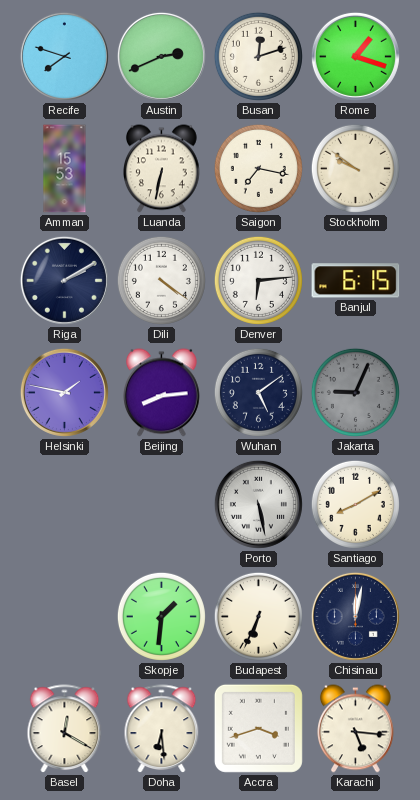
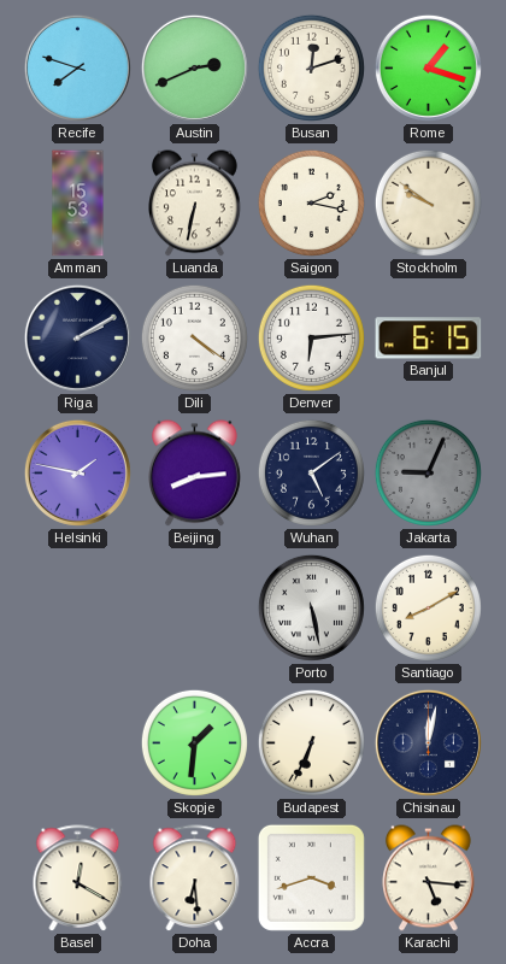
Saigon: 7:17 -> 2:17
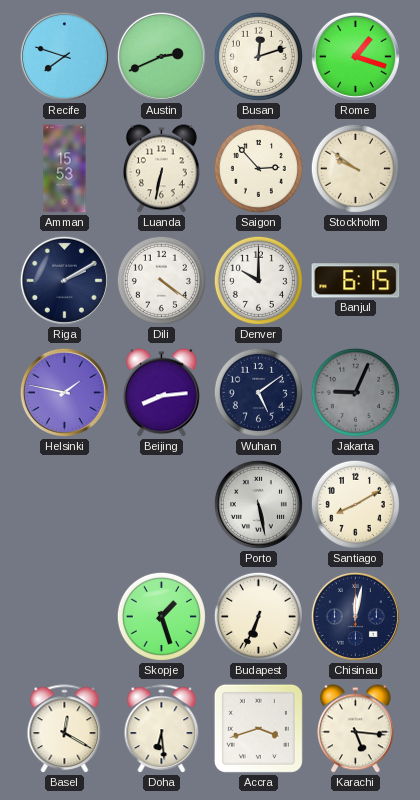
Saigon: 2:17 -> 2:53
Denver: 6:14 -> 10:00
Skopje: 1:31 -> 1:27
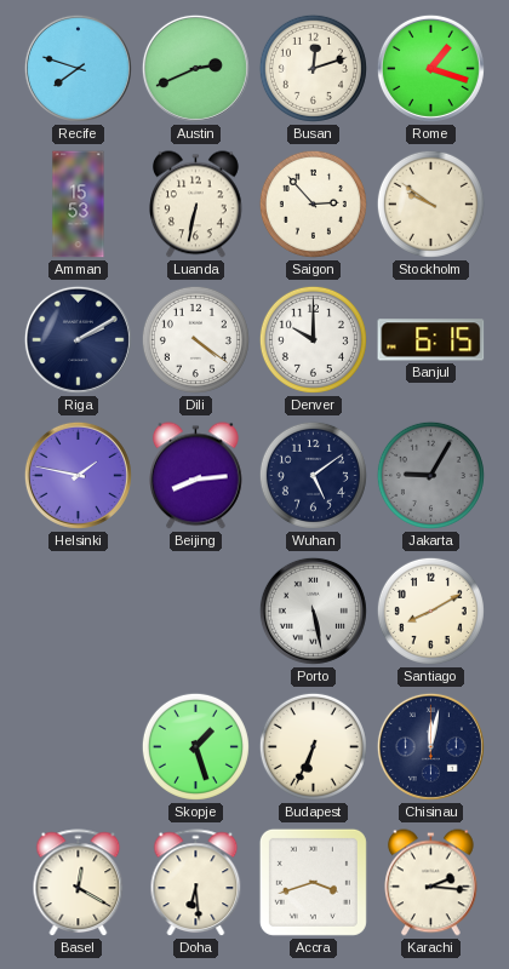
Jakarta: 9:04 -> 9:05
Karachi: 5:16 -> 2:16
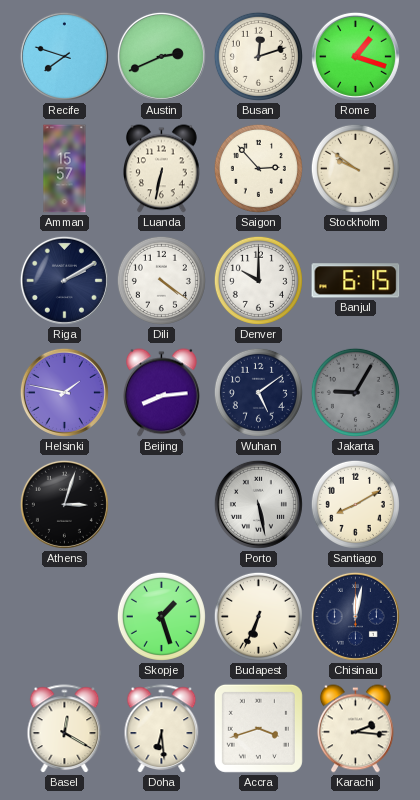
Amman: 15:53 -> 15:57
Athens: none -> 3:03
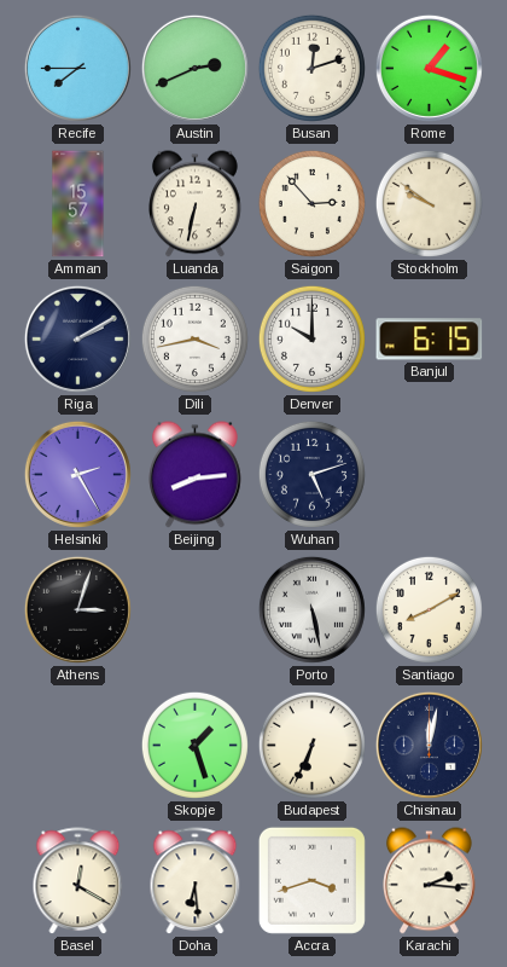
Recife: 7:48 -> 7:45
Dili: 4:21 -> 3:43
Helsinki: 1:47 -> 2:25
Wuhan: 5:09 -> 5:12
Jakarta: 9:05 -> none
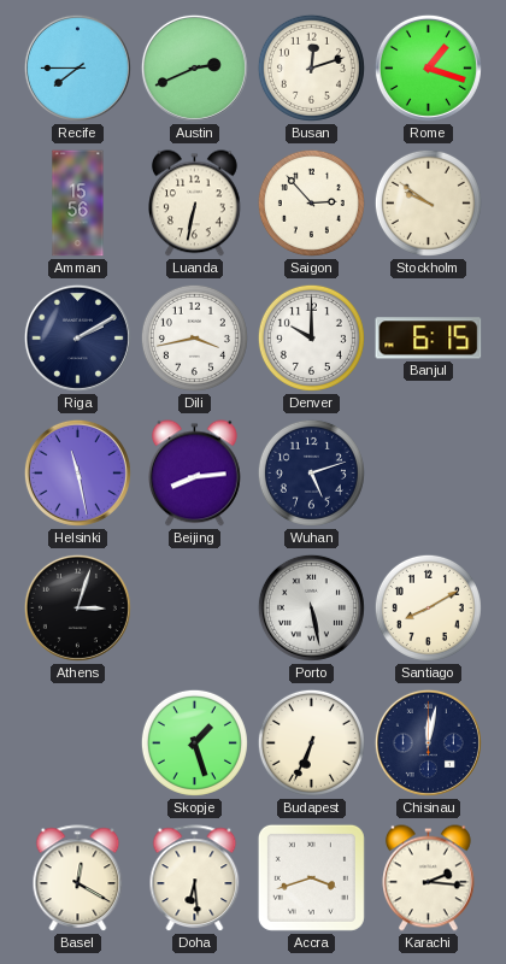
Amman: 15:57 -> 15:56
Helsinki: 2:25 -> 11:28
